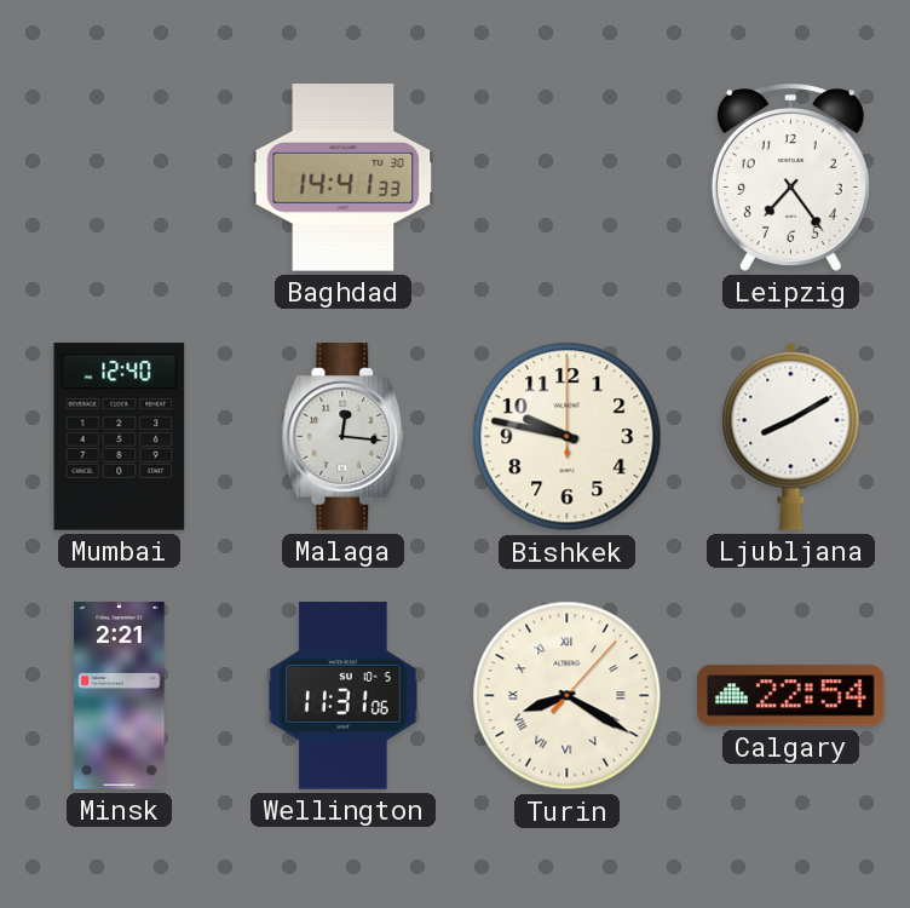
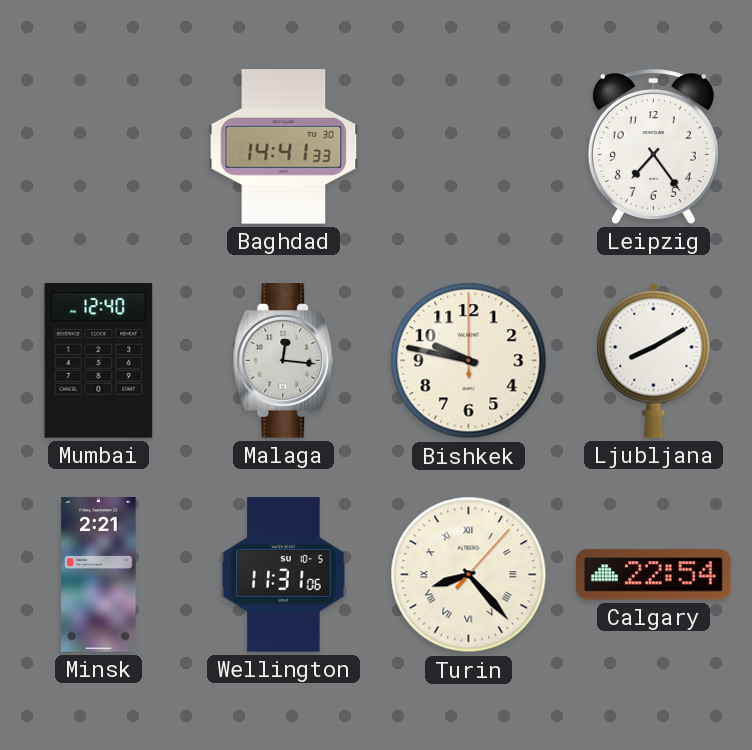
Turin: 8:20 -> 8:23
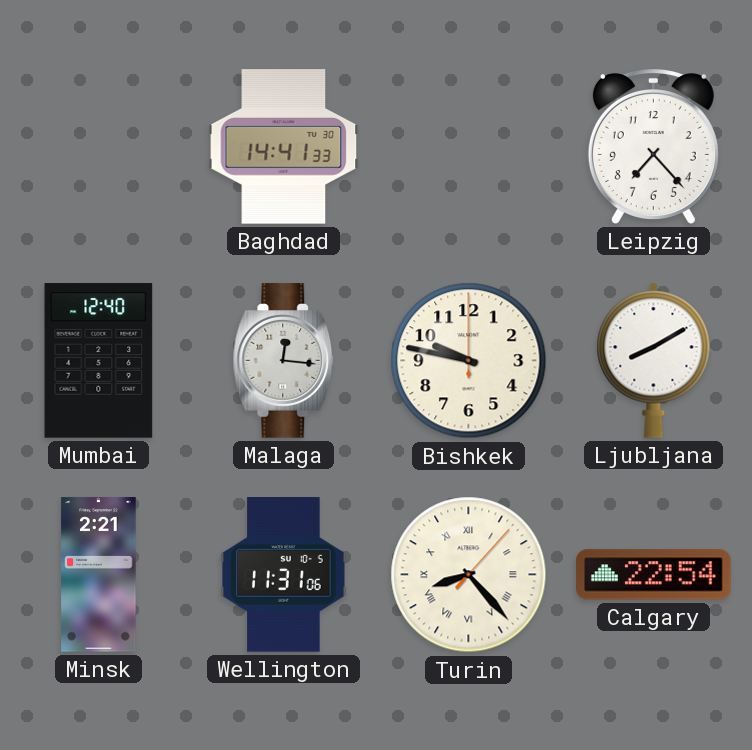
Leipzig: 7:24 -> 7:23
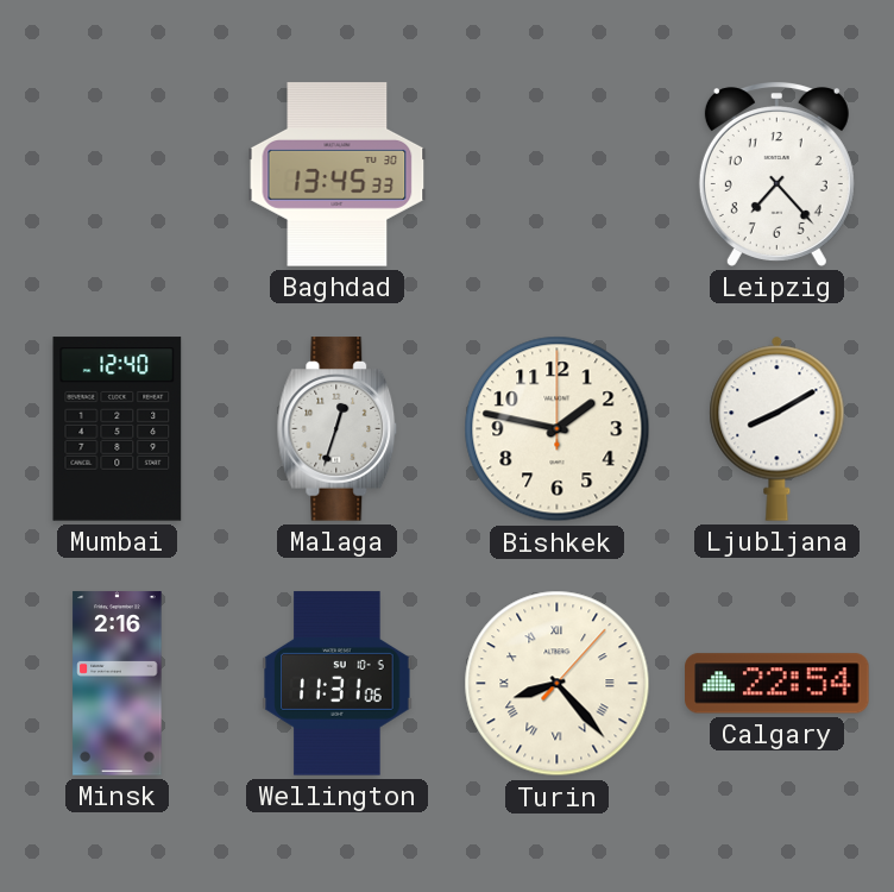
Baghdad: 14:41 -> 13:45
Malaga: 12:16 -> 12:33
Bishkek: 9:47 -> 1:47
Minsk: 2:21 -> 2:16
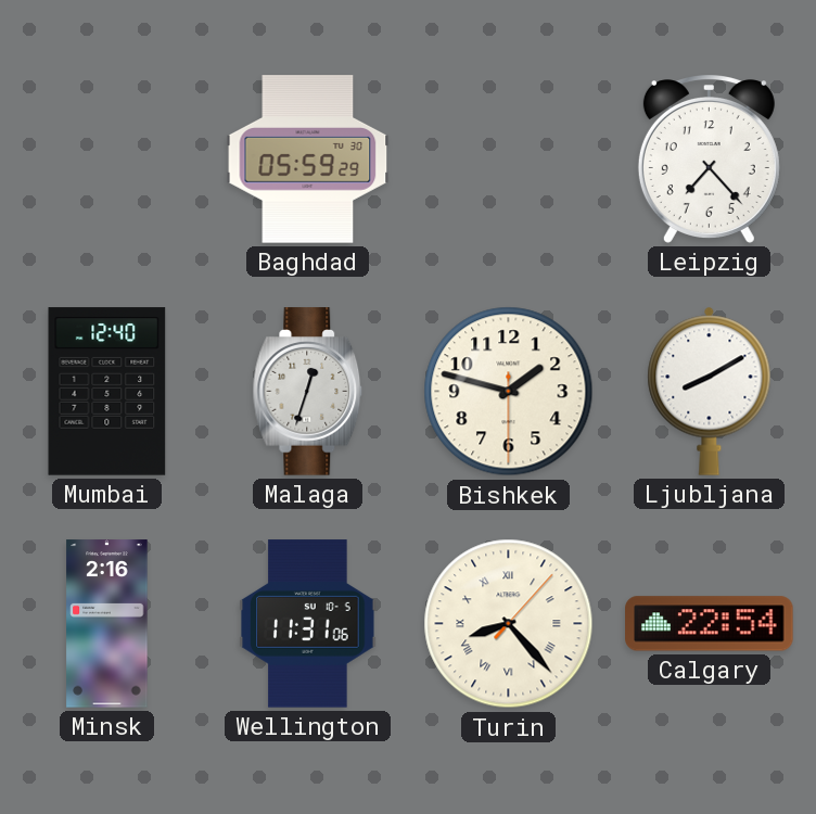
Baghdad: 13:45 -> 05:59
Bishkek: 1:47:00 -> 1:47:30
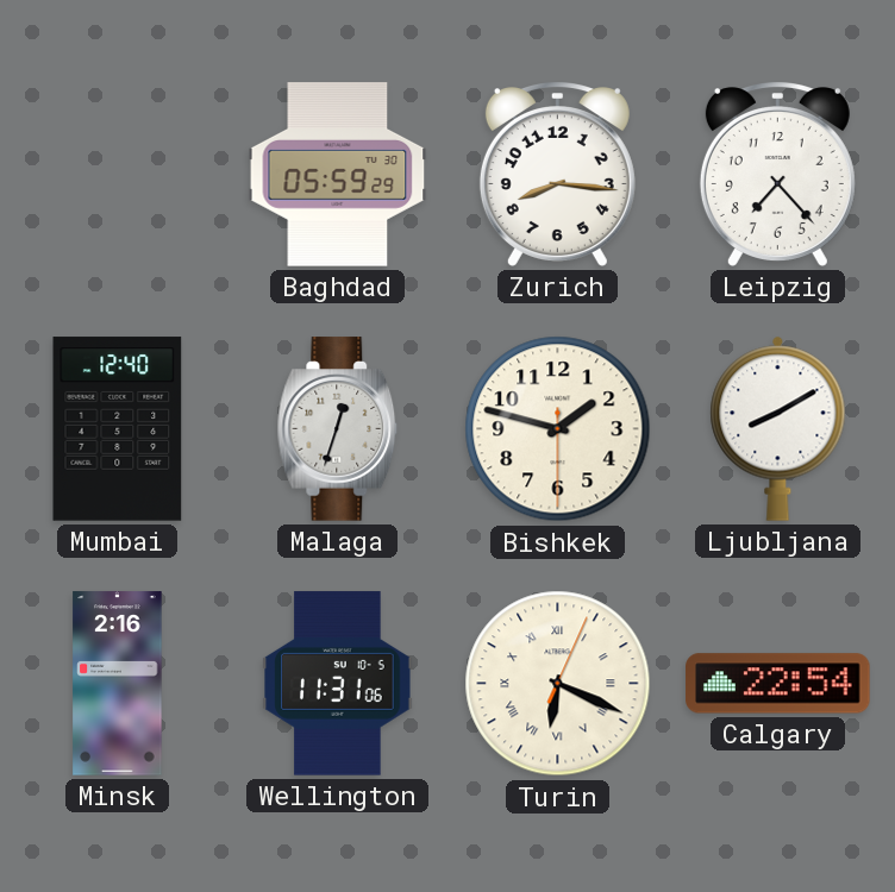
Zurich: none -> 8:16
Turin: 8:23 -> 6:19
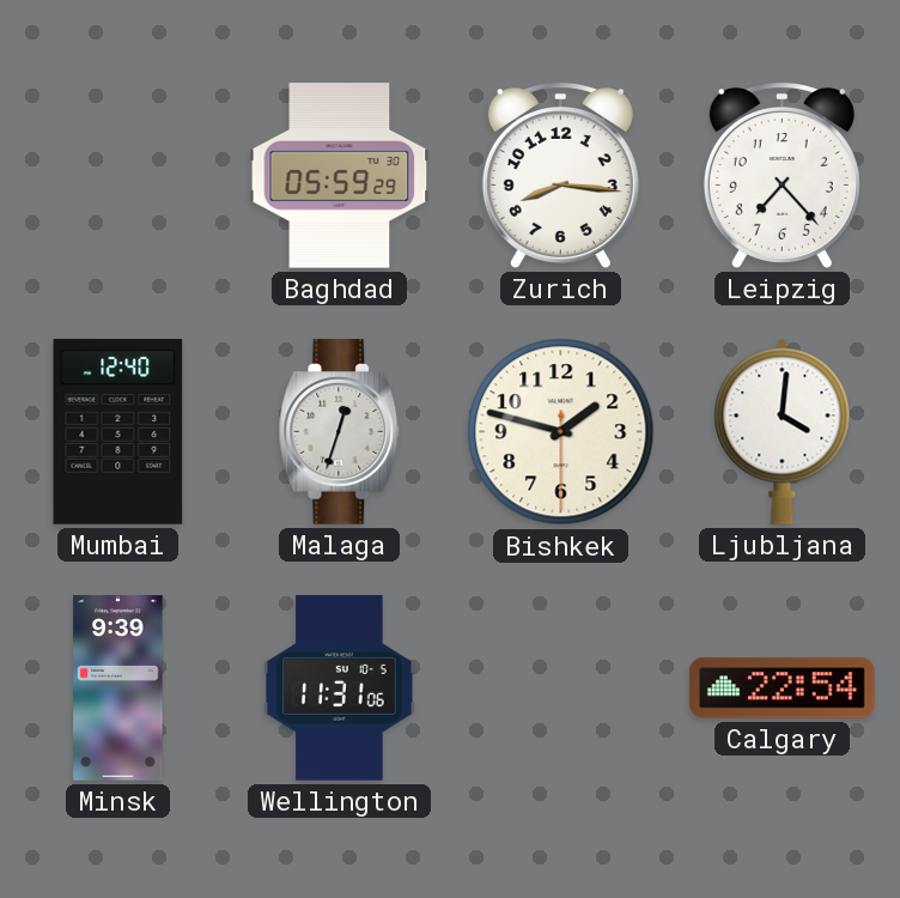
Ljubljana: 8:10 -> 4:01
Minsk: 2:16 -> 9:39
Turin: 6:19 -> none
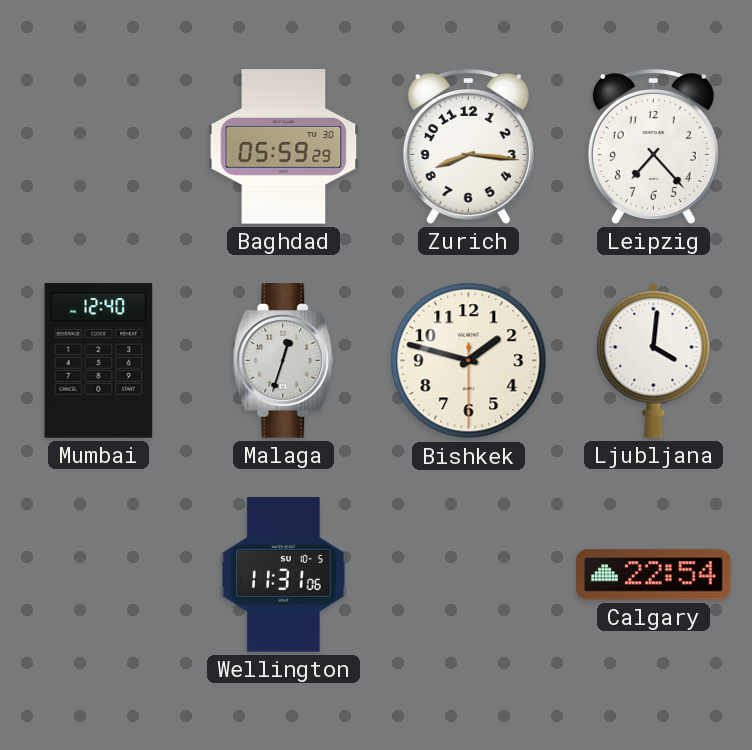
Minsk: 9:39 -> none
